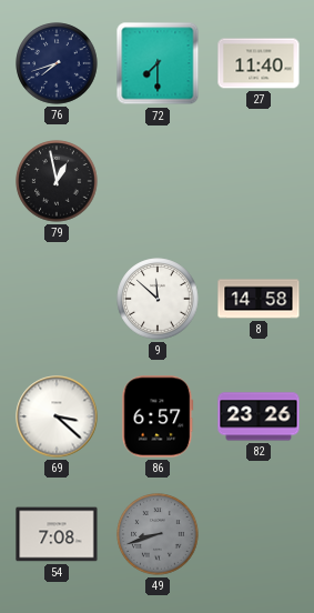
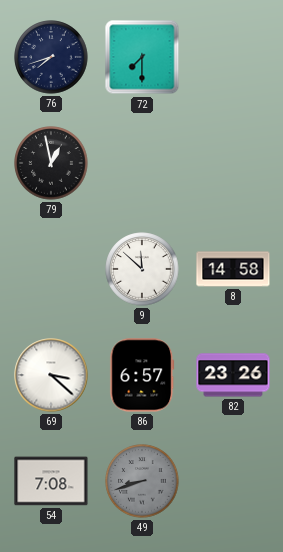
27: 11:40 -> none
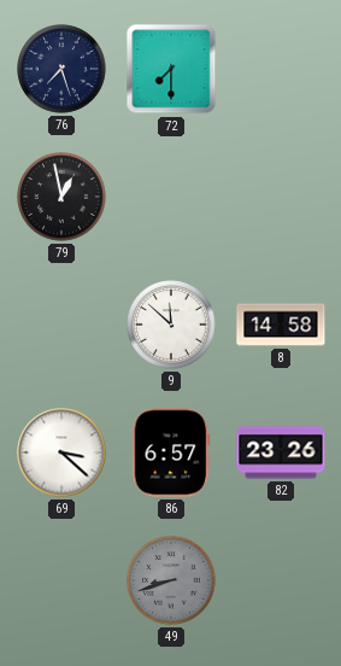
76: 7:42 -> 7:27
54: 7:08 -> none
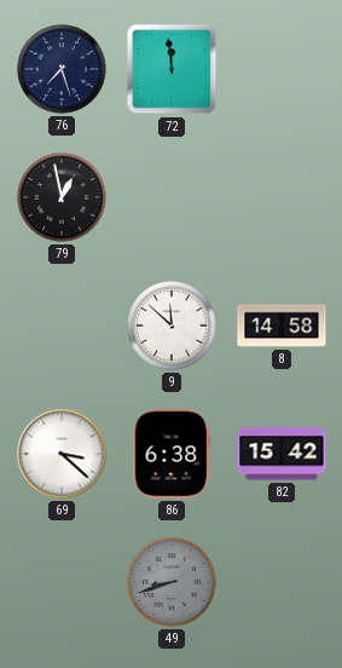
72: 7:30 -> 11:59
86: 6:57 -> 6:38
82: 23:26 -> 15:42
